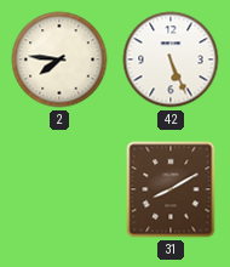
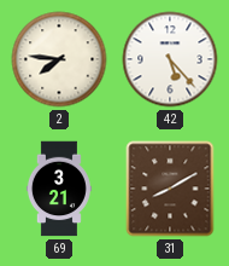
42: 5:26 -> 5:23
69: none -> 3:21
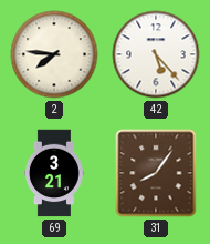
31: 8:10 -> 8:06
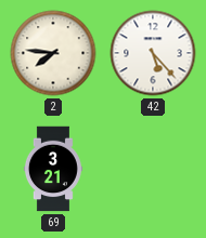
31: 8:06 -> none
